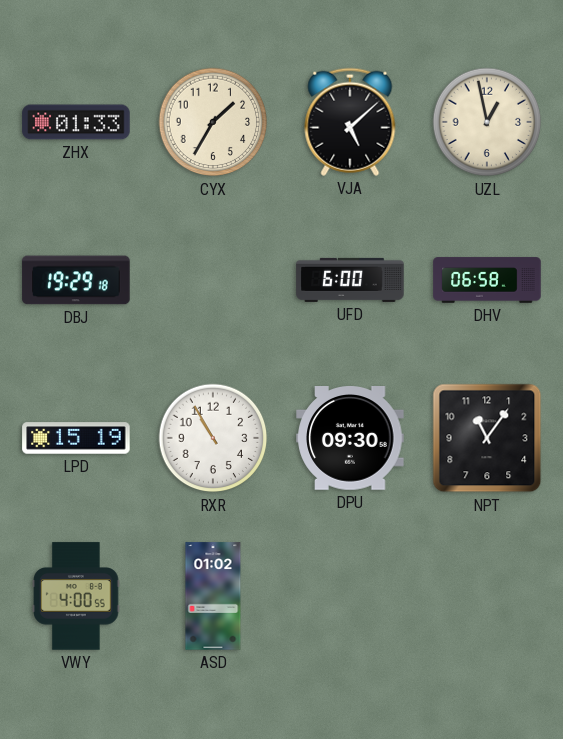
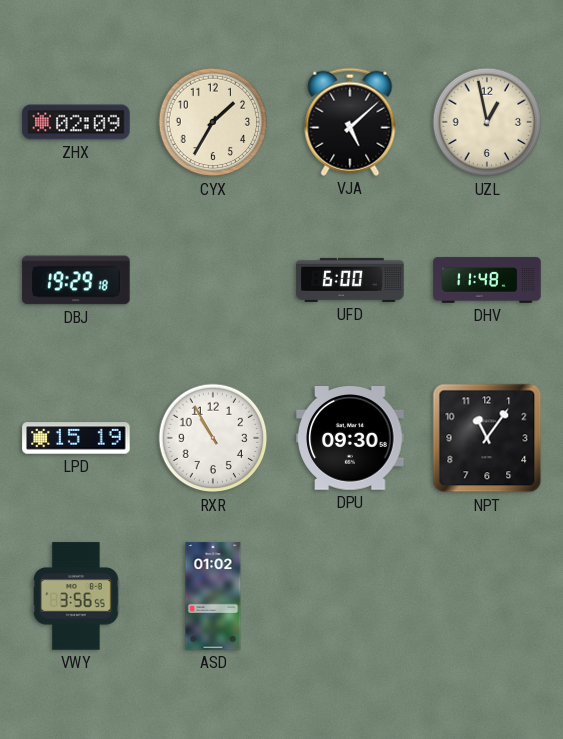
ZHX: 01:33 -> 02:09
DHV: 06:58 -> 11:48
VWY: 4:00 -> 3:56
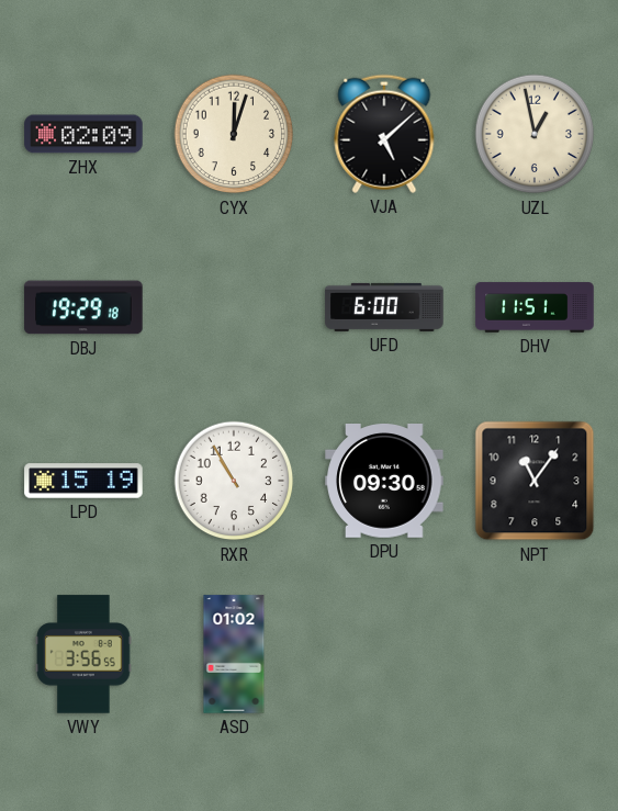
CYX: 1:35 -> 12:03
DHV: 11:48 -> 11:51
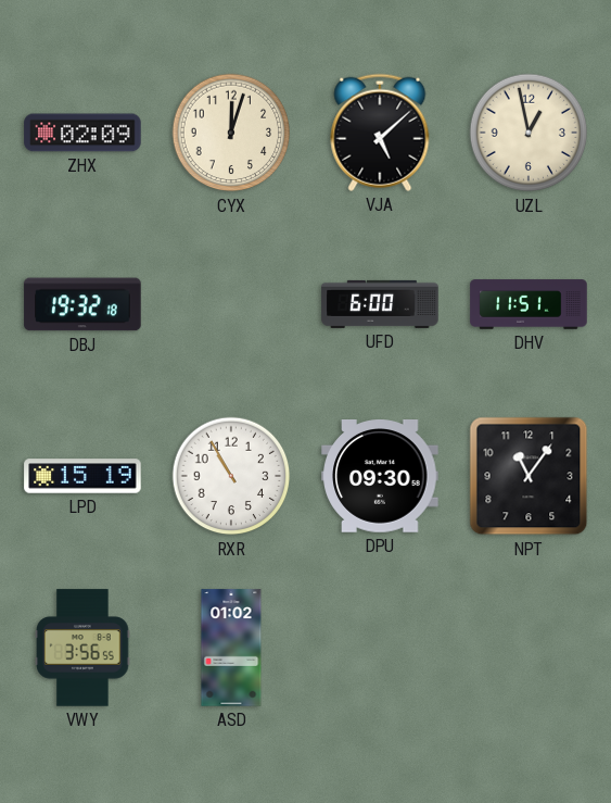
DBJ: 19:29 -> 19:32
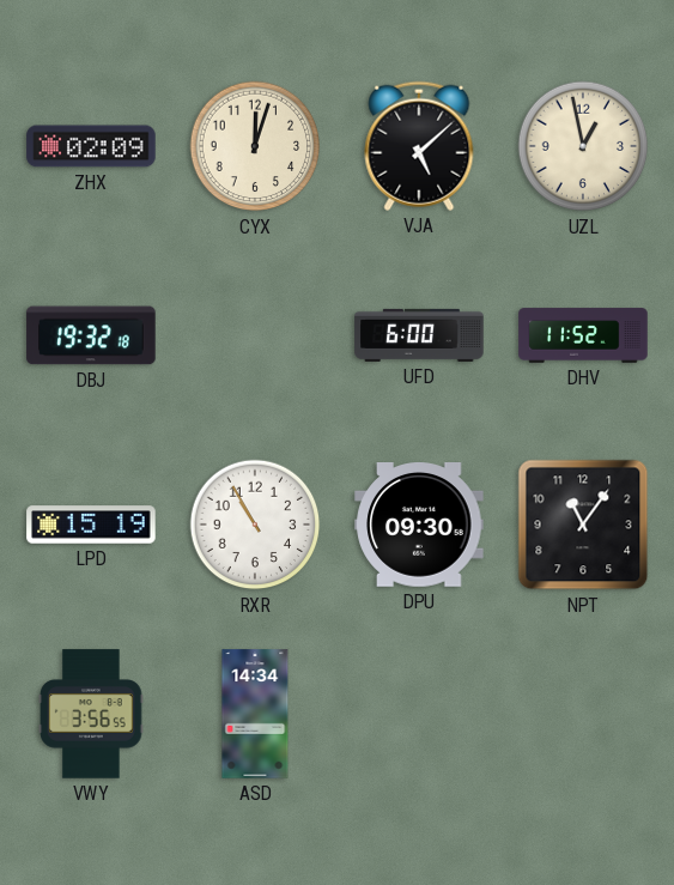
DHV: 11:51 -> 11:52
ASD: 01:02 -> 14:34
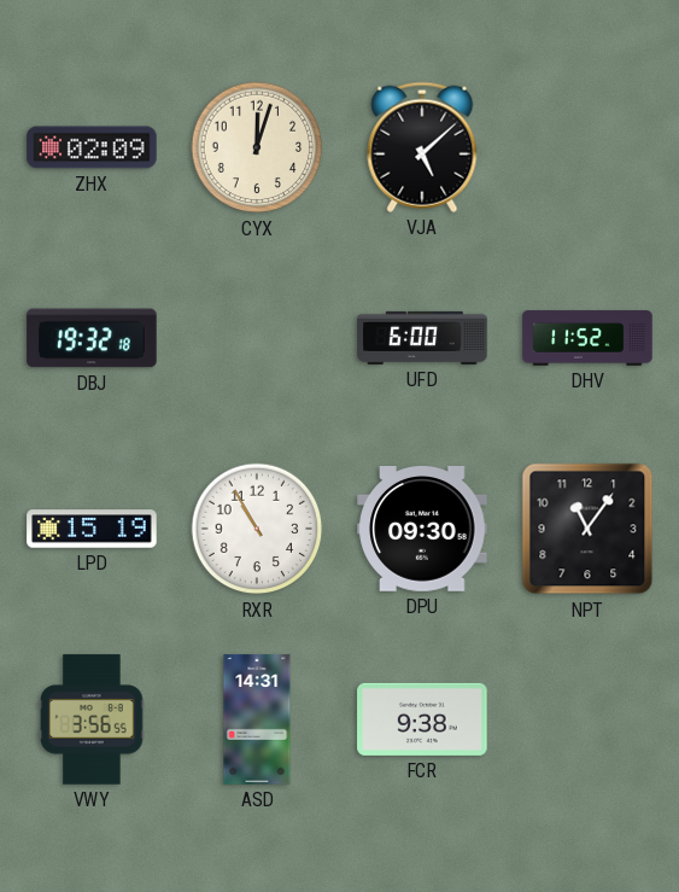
UZL: 12:58 -> none
ASD: 14:34 -> 14:31
FCR: none -> 9:38
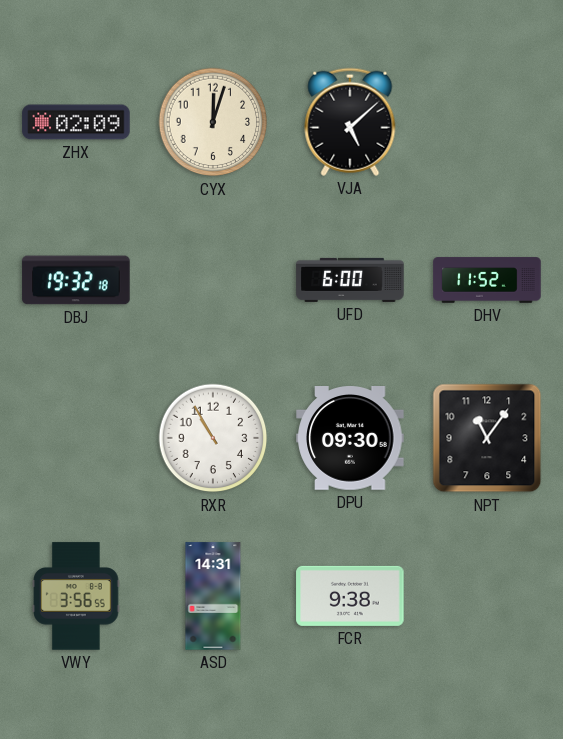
LPD: 15:19 -> none
